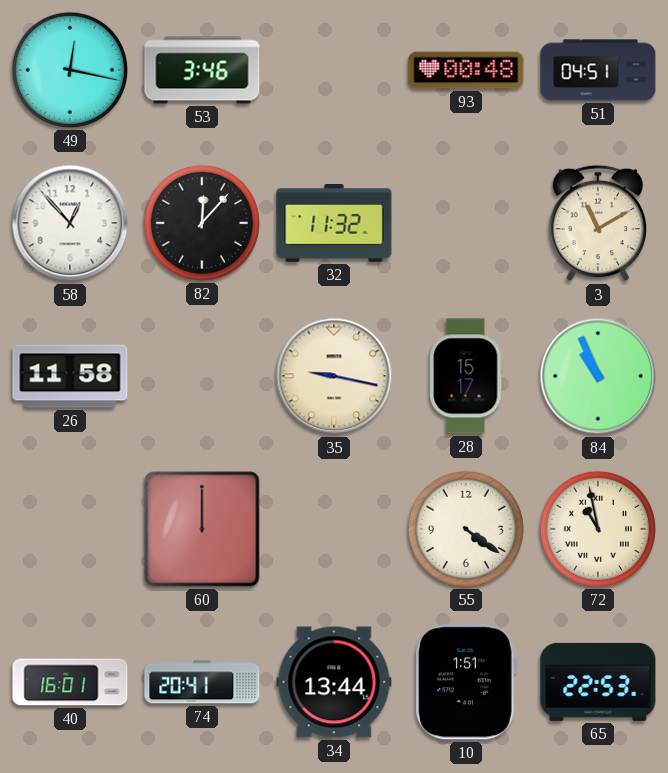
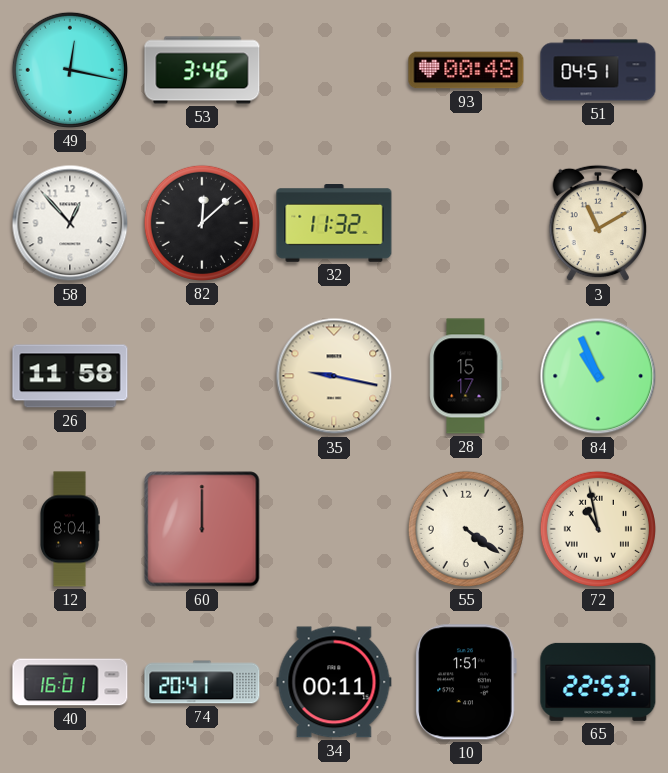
82: 12:07 -> 12:08
12: none -> 8:04
34: 13:44 -> 00:11
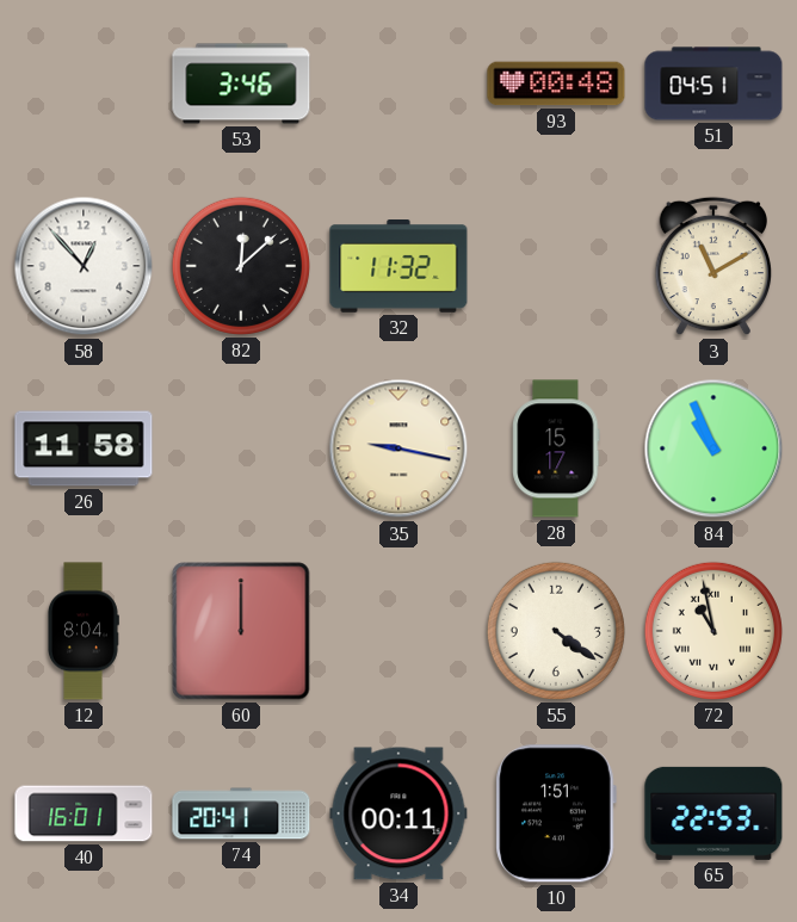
49: 12:17 -> none
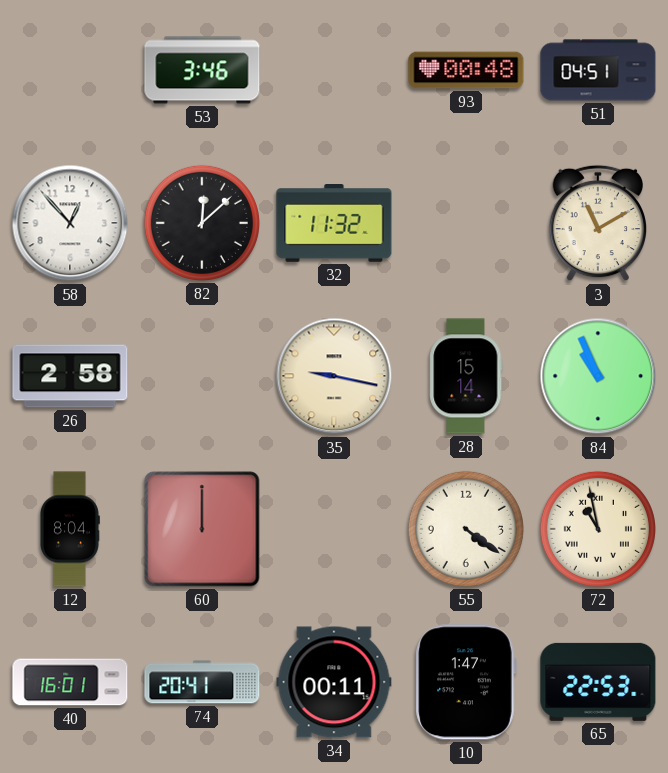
26: 11:58 -> 2:58
28: 15:17 -> 15:14
10: 1:51 -> 1:47
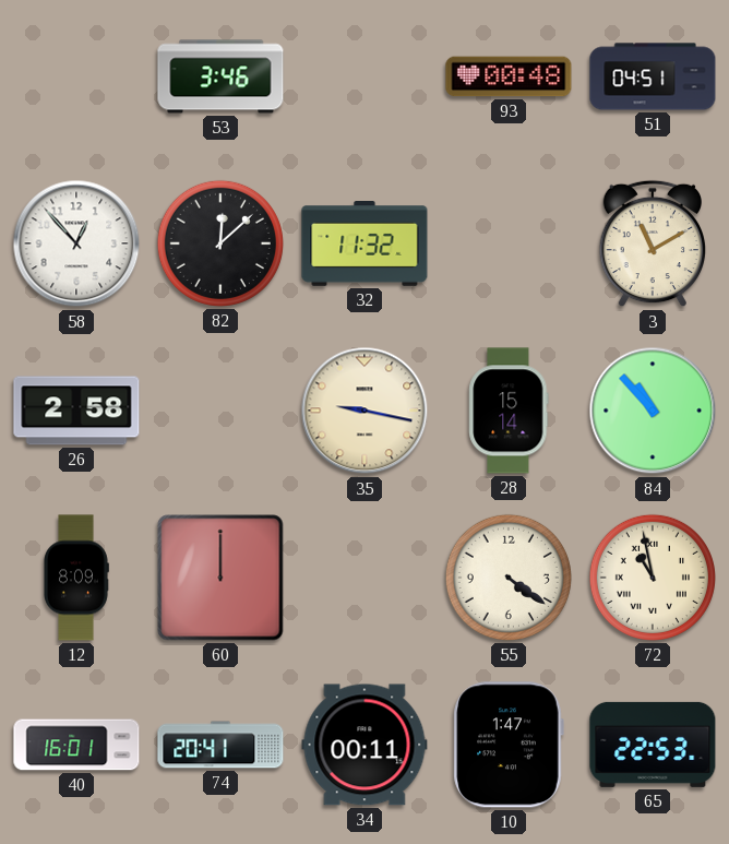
84: 10:56 -> 10:53
12: 8:04 -> 8:09
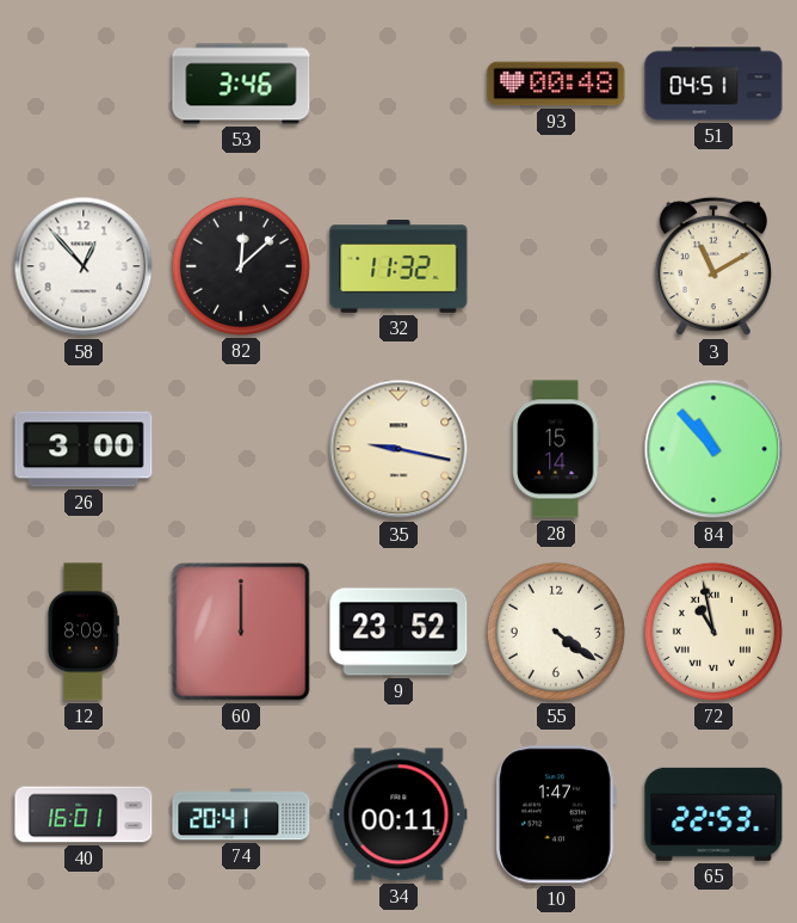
26: 2:58 -> 3:00
9: none -> 23:52
